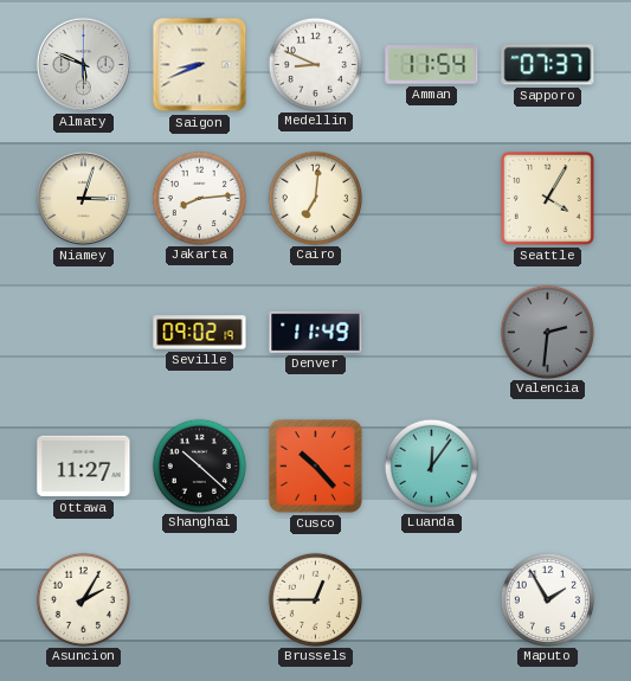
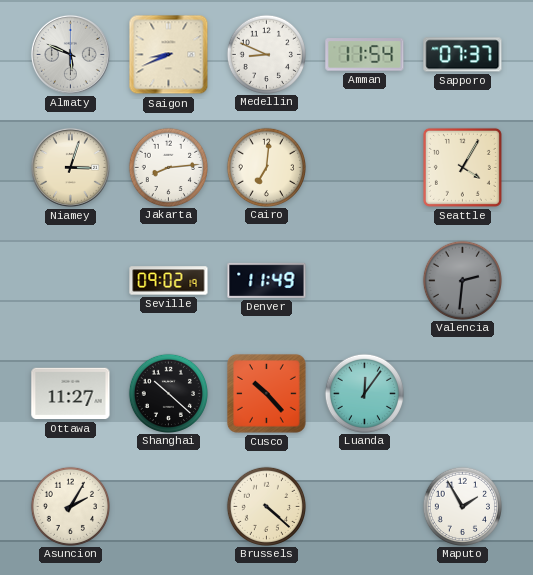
Brussels: 12:45 -> 4:22
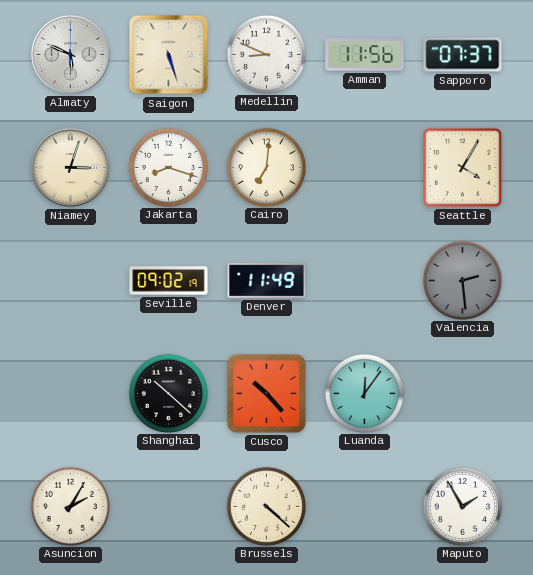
Saigon: 8:41 -> 5:27
Amman: 11:54 -> 11:56
Jakarta: 8:14 -> 8:18
Valencia: 2:31 -> 2:29
Ottawa: 11:27 -> none
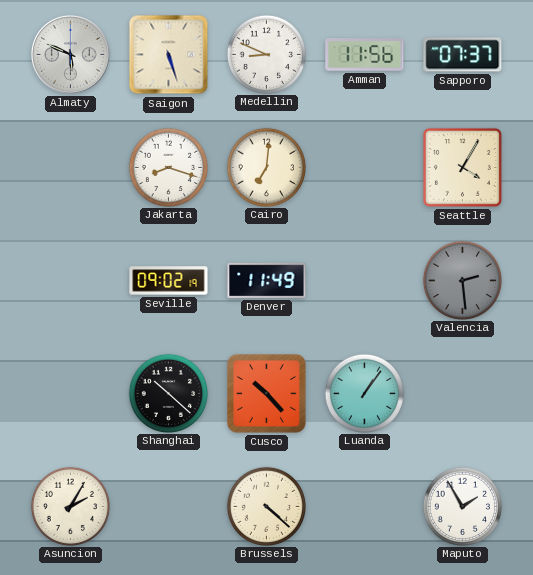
Niamey: 3:03 -> none
Luanda: 12:06 -> 1:06
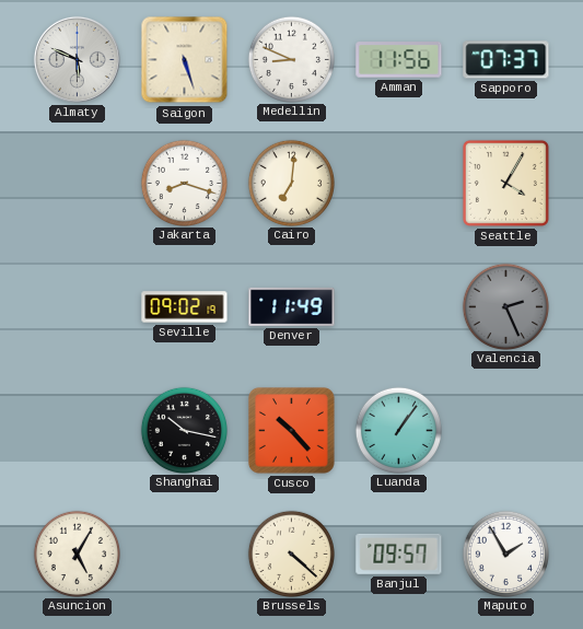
Valencia: 2:29 -> 2:26
Shanghai: 10:22 -> 10:17
Asuncion: 2:05 -> 5:05
Banjul: none -> 09:57
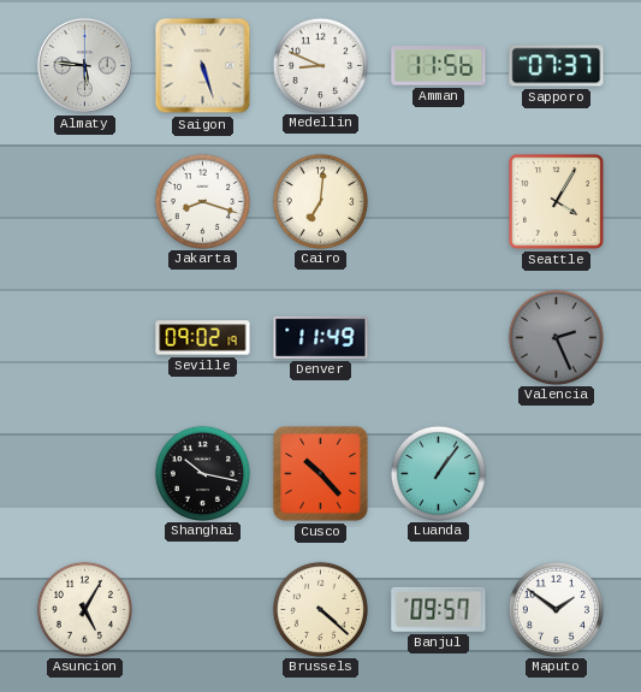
Almaty: 5:49 -> 5:46
Maputo: 1:55 -> 1:51
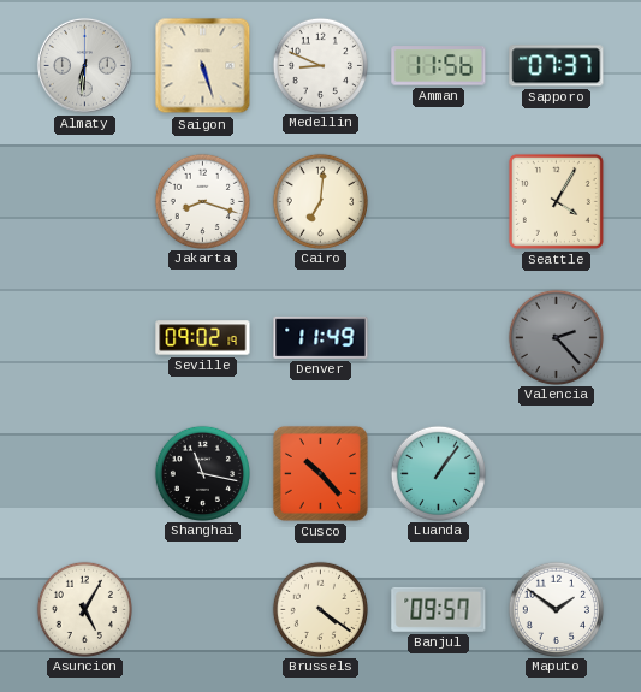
Almaty: 5:46 -> 6:31
Valencia: 2:26 -> 2:23
Shanghai: 10:17 -> 11:17
Brussels: 4:22 -> 4:21
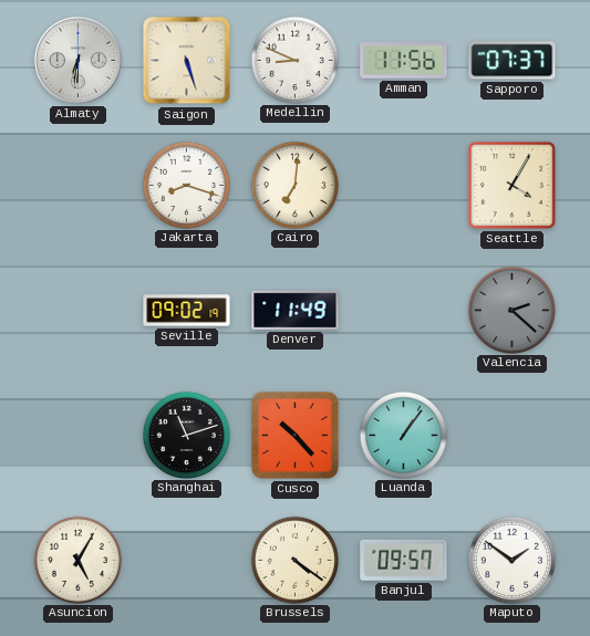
Valencia: 2:23 -> 2:22
Shanghai: 11:17 -> 11:12
